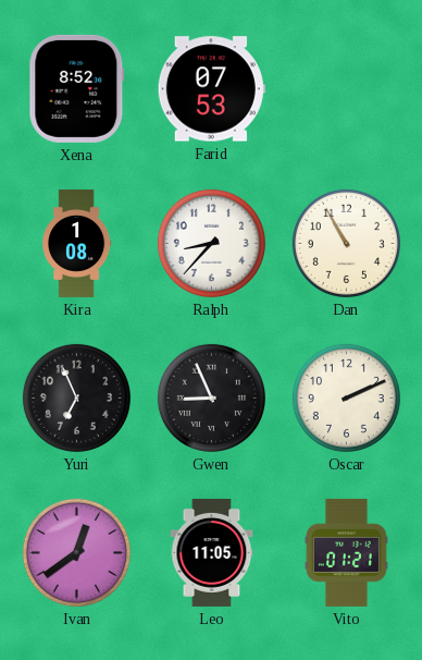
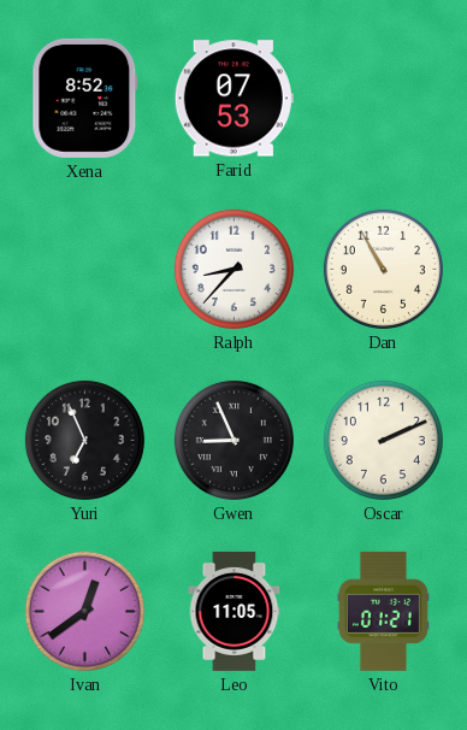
Kira: 1:08 -> none
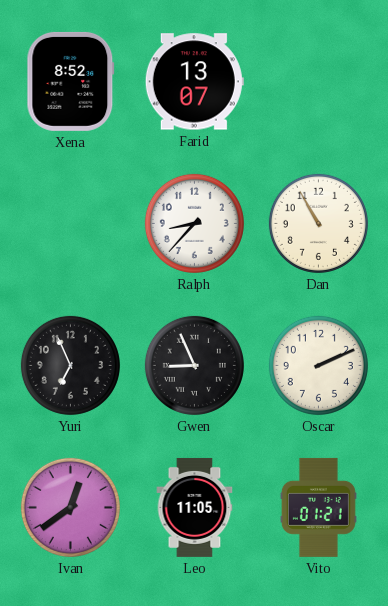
Farid: 07:53 -> 13:07
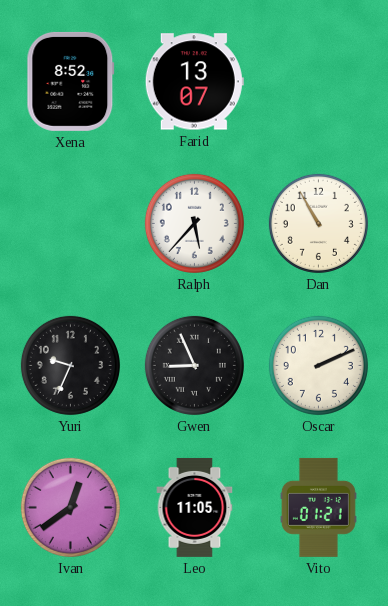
Ralph: 8:37 -> 5:37
Yuri: 6:56 -> 9:34
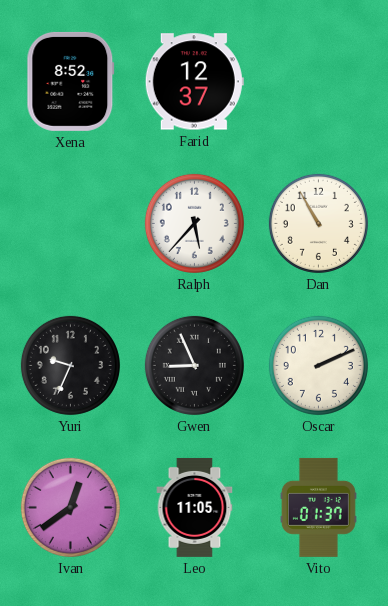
Farid: 13:07 -> 12:37
Vito: 01:21 -> 01:37
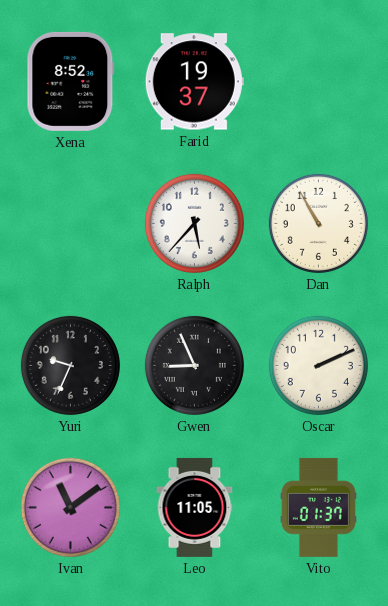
Farid: 12:37 -> 19:37
Ivan: 12:39 -> 11:09
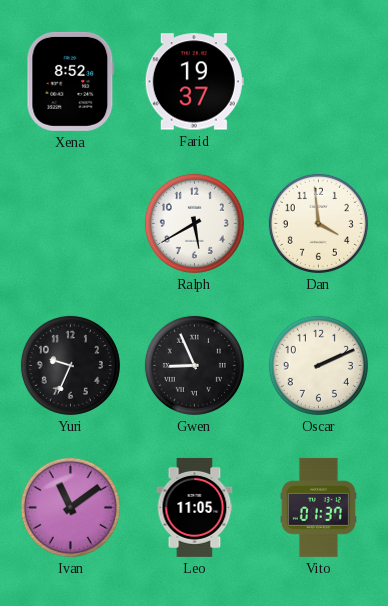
Ralph: 5:37 -> 5:40
Dan: 10:55 -> 3:59
